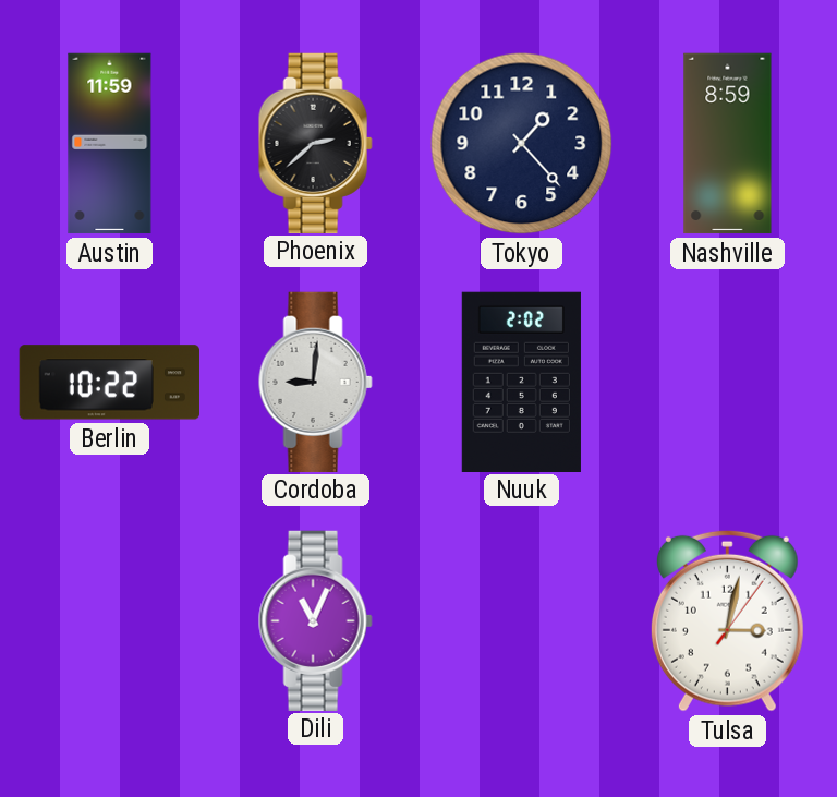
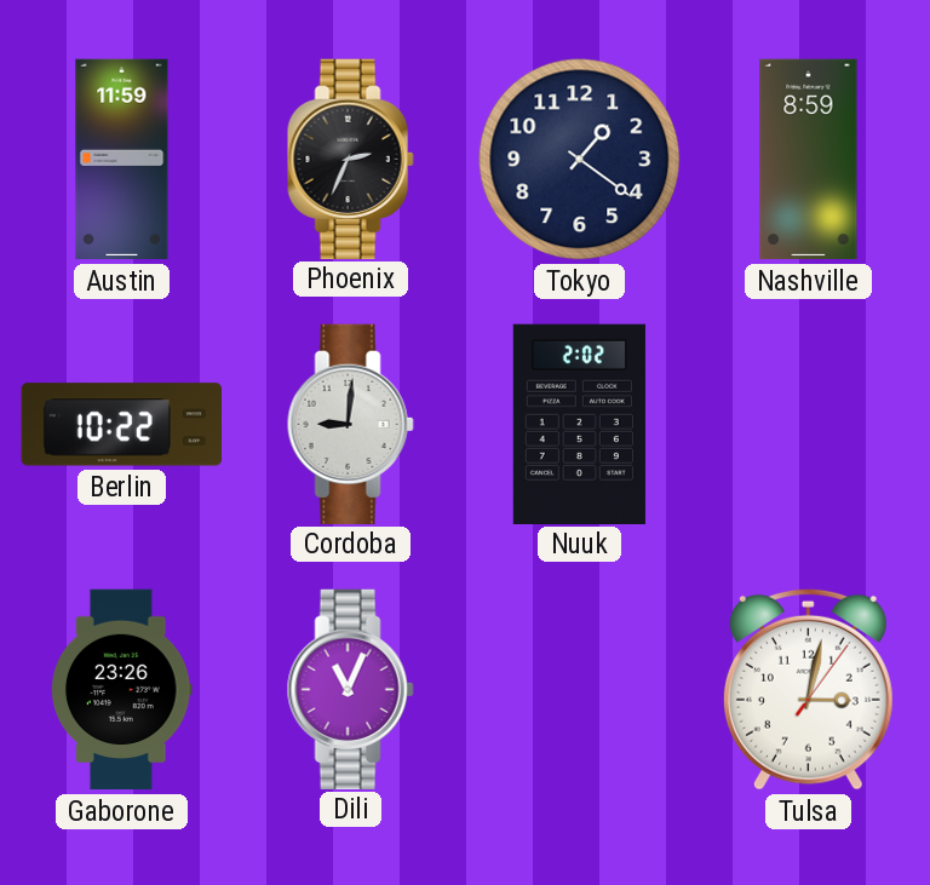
Phoenix: 2:38 -> 2:34
Tokyo: 1:23 -> 1:21
Gaborone: none -> 23:26
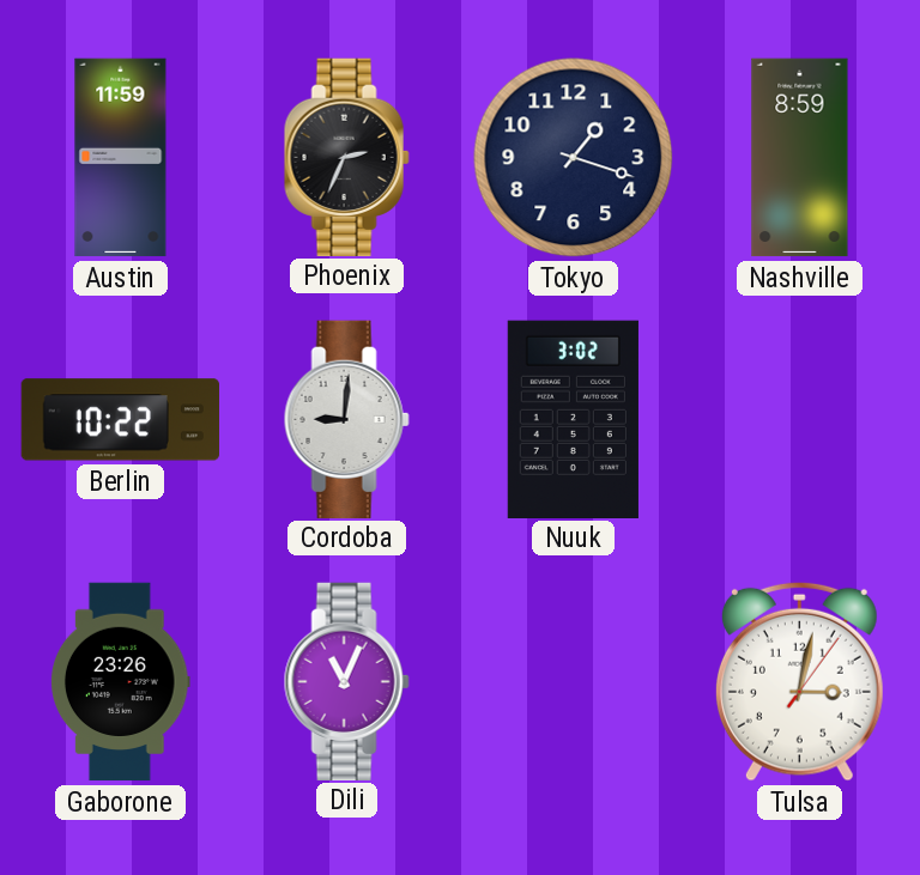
Tokyo: 1:21 -> 1:18
Nuuk: 2:02 -> 3:02
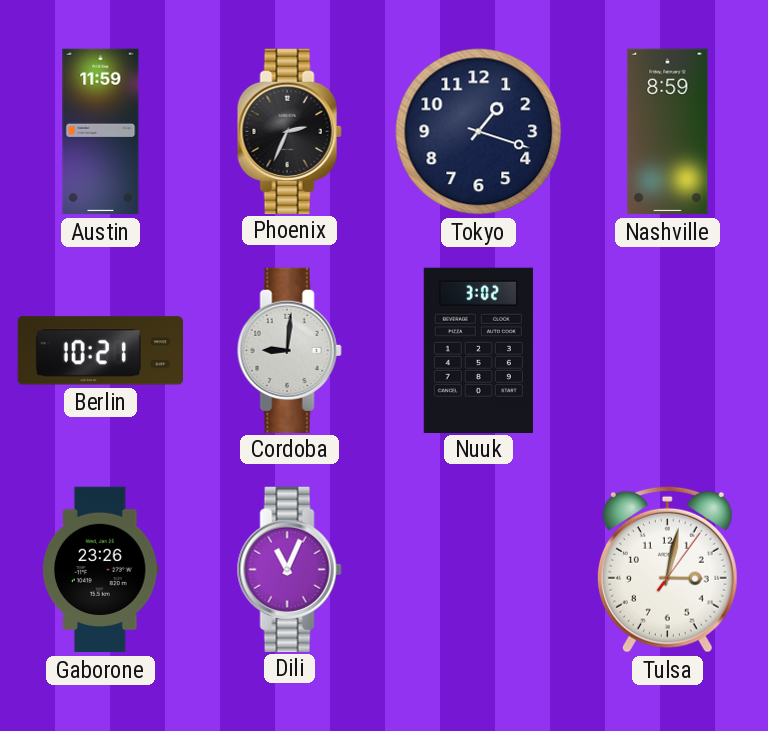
Berlin: 10:22 -> 10:21
